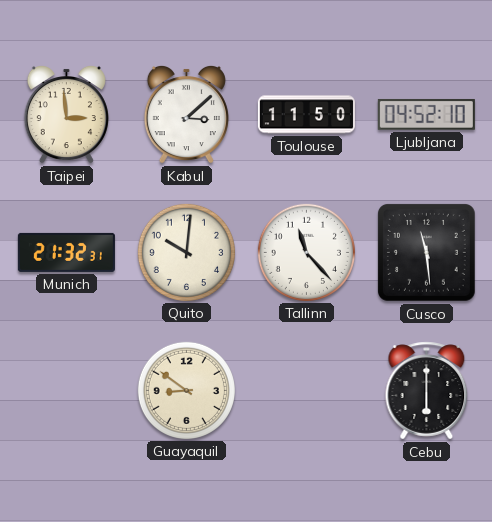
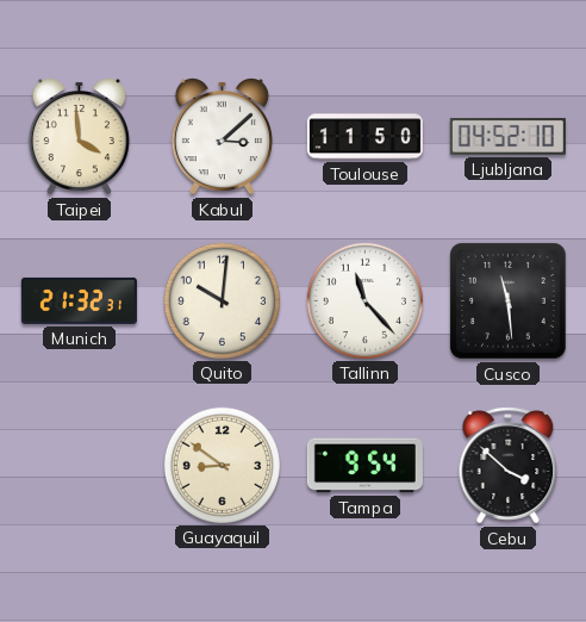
Taipei: 2:59 -> 3:59
Tampa: none -> 9:54
Cebu: 6:00 -> 3:52
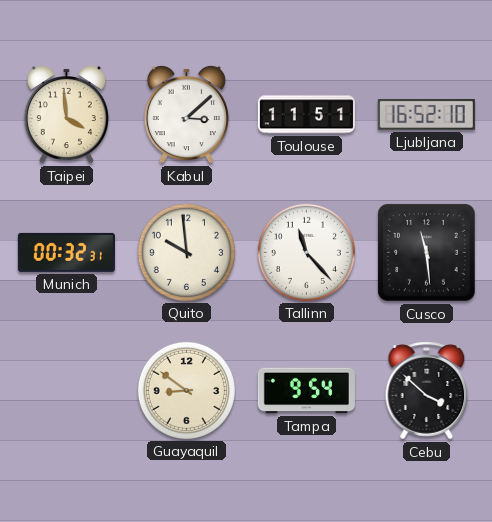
Toulouse: 11:50 -> 11:51
Ljubljana: 04:52 -> 16:52
Munich: 21:32 -> 00:32
Quito: 10:01 -> 9:59
